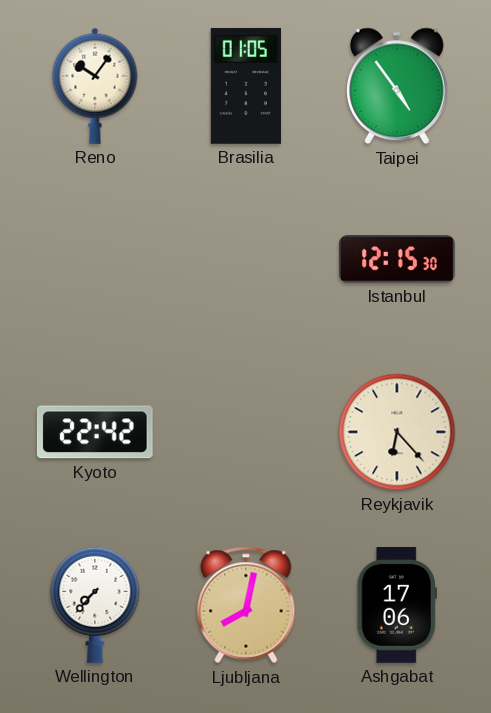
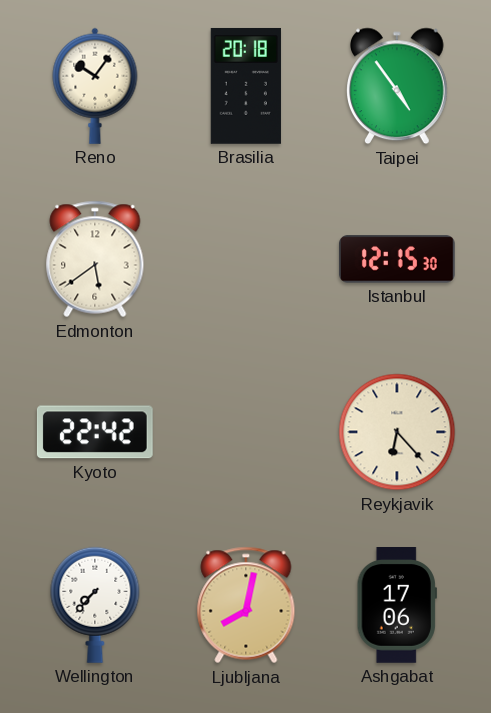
Brasilia: 01:05 -> 20:18
Edmonton: none -> 5:39
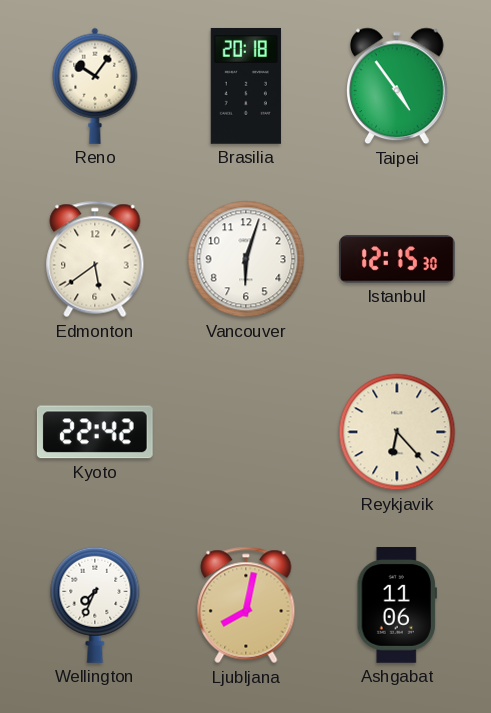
Vancouver: none -> 6:03
Wellington: 7:37 -> 7:34
Ashgabat: 17:06 -> 11:06
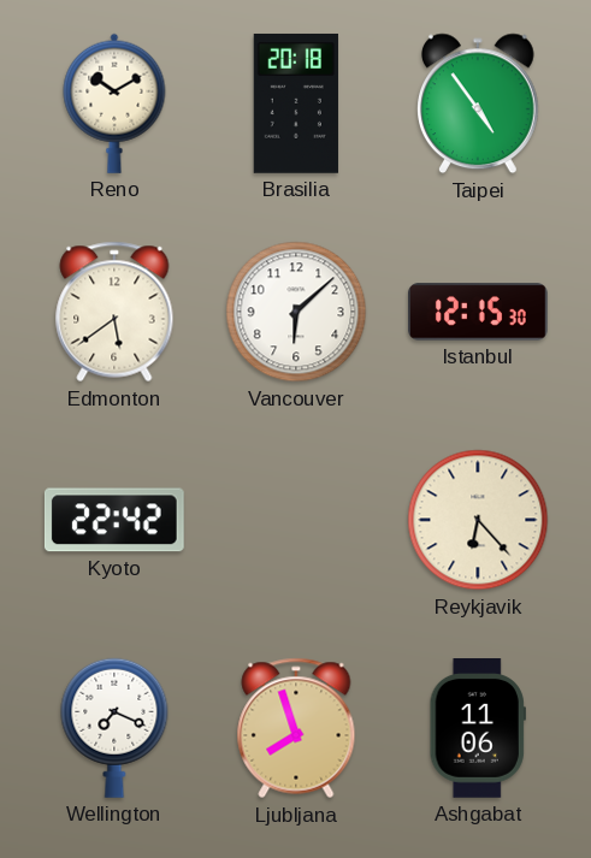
Reno: 10:06 -> 10:10
Vancouver: 6:03 -> 6:08
Wellington: 7:34 -> 7:19
Ljubljana: 8:02 -> 7:57
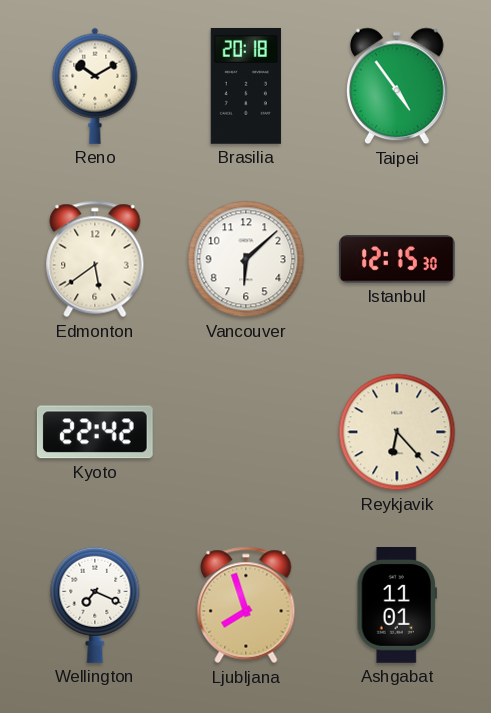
Ashgabat: 11:06 -> 11:01
